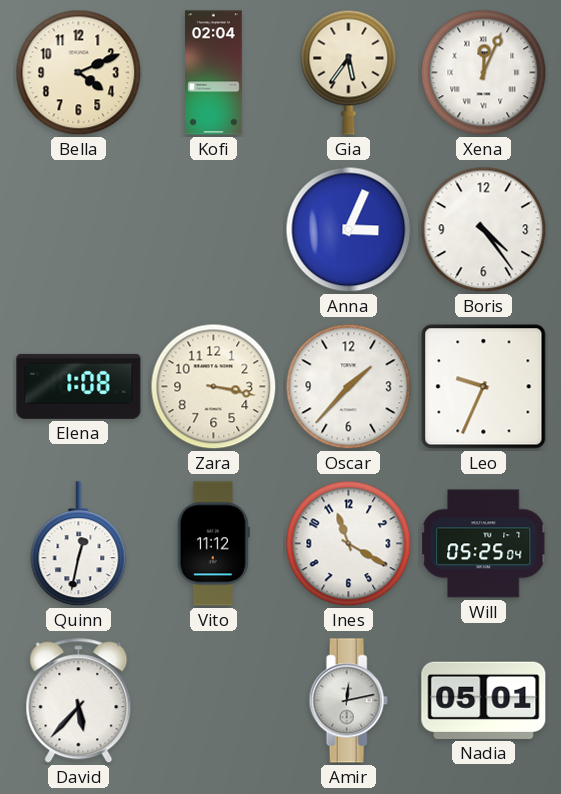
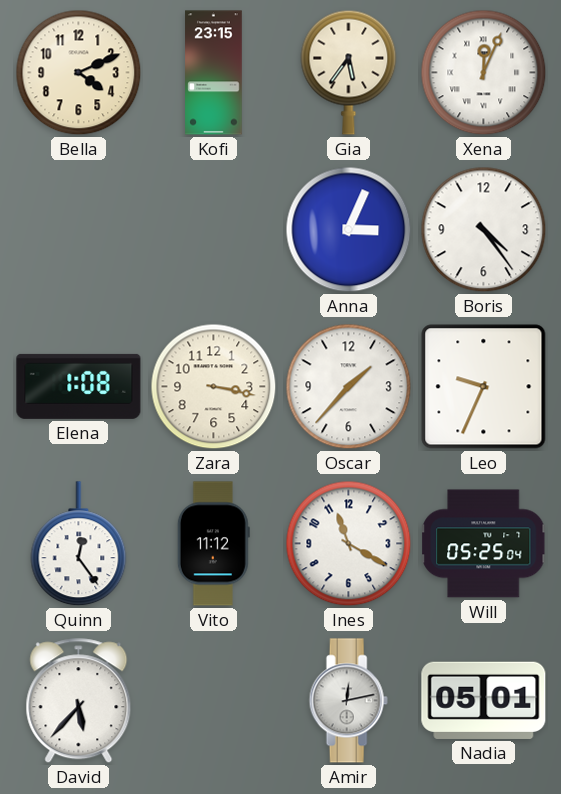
Kofi: 02:04 -> 23:15
Quinn: 12:32 -> 12:24
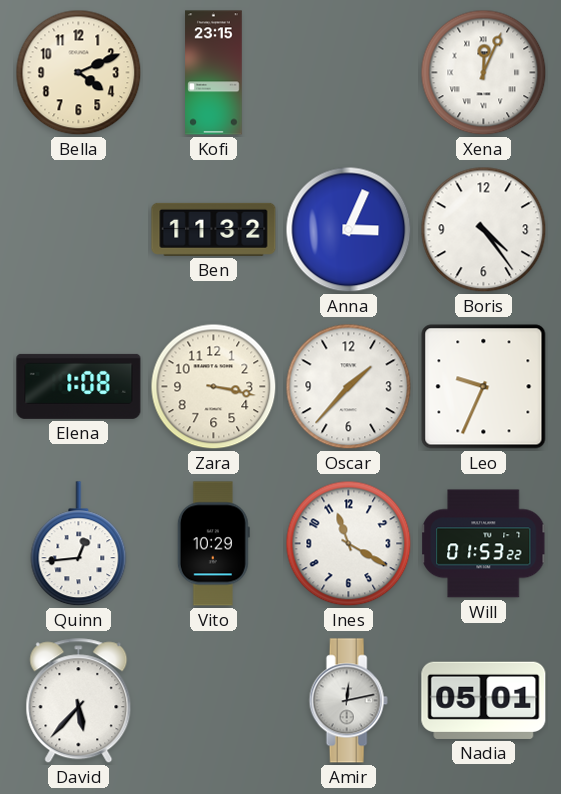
Gia: 5:36 -> none
Ben: none -> 11:32
Quinn: 12:24 -> 12:44
Vito: 11:12 -> 10:29
Will: 05:25 -> 01:53
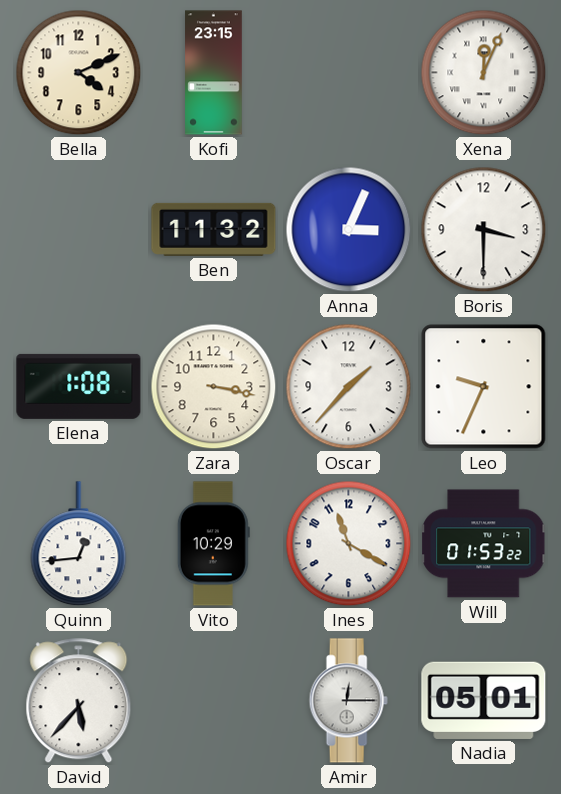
Boris: 4:24 -> 3:30
Amir: 12:13 -> 12:15
